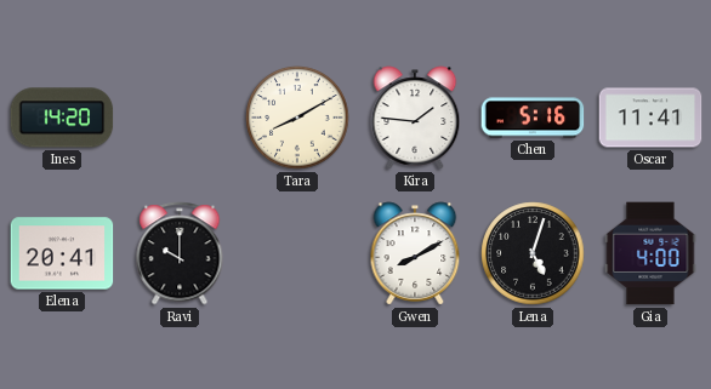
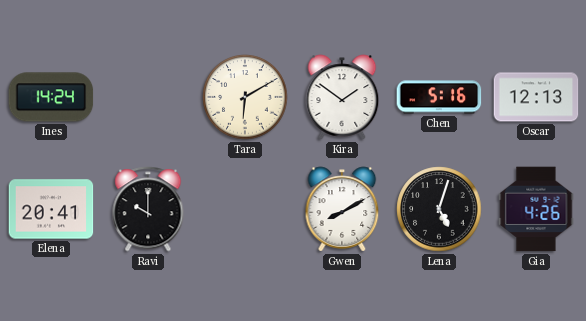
Ines: 14:20 -> 14:24
Tara: 8:10 -> 6:10
Kira: 1:46 -> 1:51
Oscar: 11:41 -> 12:13
Gia: 4:00 -> 4:26
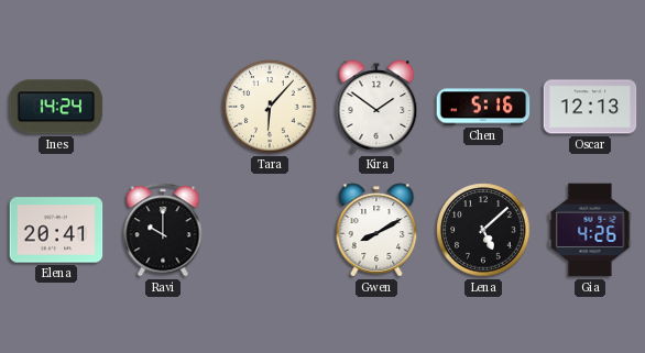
Tara: 6:10 -> 6:07
Lena: 5:03 -> 5:08
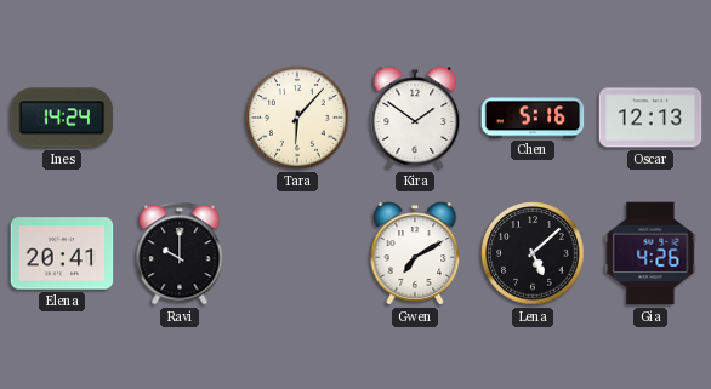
Gwen: 8:10 -> 7:10
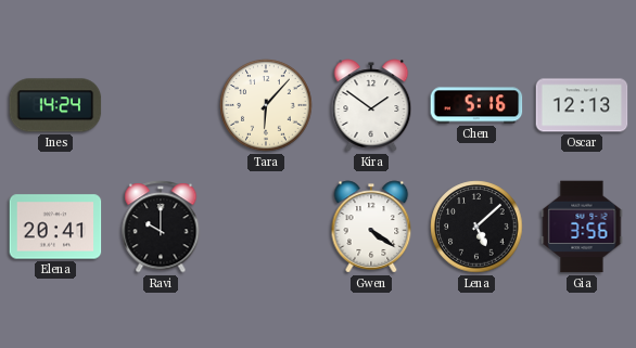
Gwen: 7:10 -> 4:21
Gia: 4:26 -> 3:56
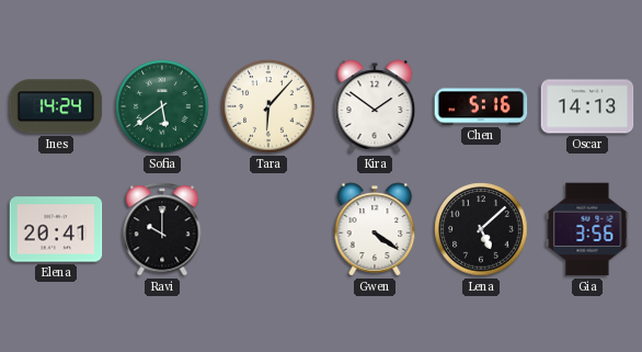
Sofia: none -> 5:39
Oscar: 12:13 -> 14:13
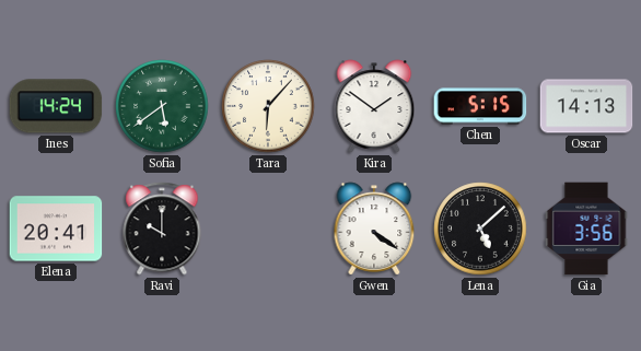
Chen: 5:16 -> 5:15
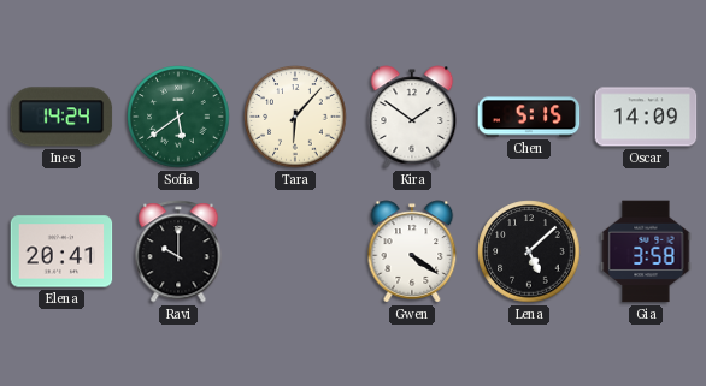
Oscar: 14:13 -> 14:09
Gia: 3:56 -> 3:58
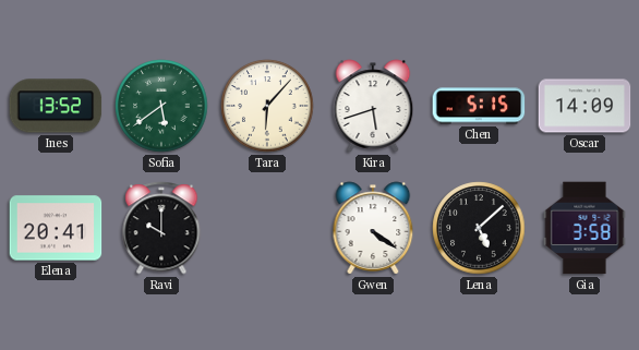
Ines: 14:24 -> 13:52
Kira: 1:51 -> 5:42
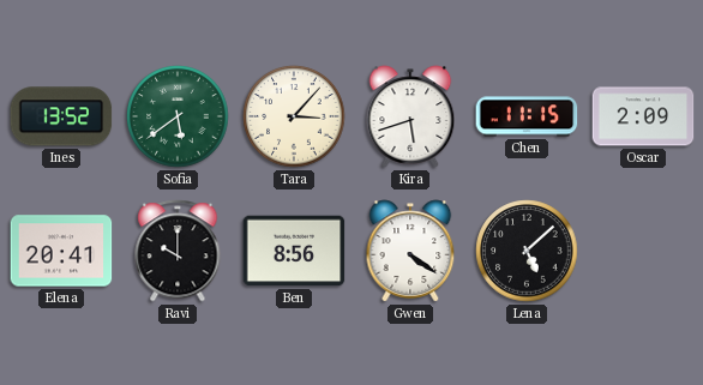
Tara: 6:07 -> 3:07
Chen: 5:15 -> 11:15
Oscar: 14:09 -> 2:09
Ben: none -> 8:56
Gia: 3:58 -> none
